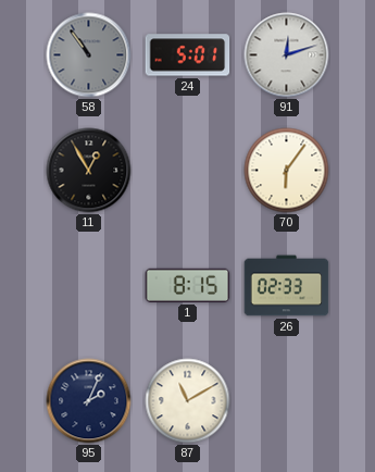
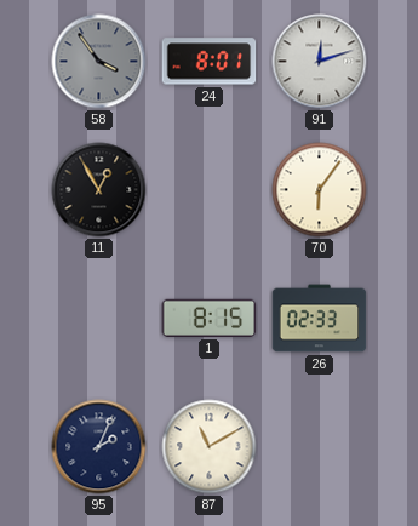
58: 10:54 -> 3:54
24: 5:01 -> 8:01
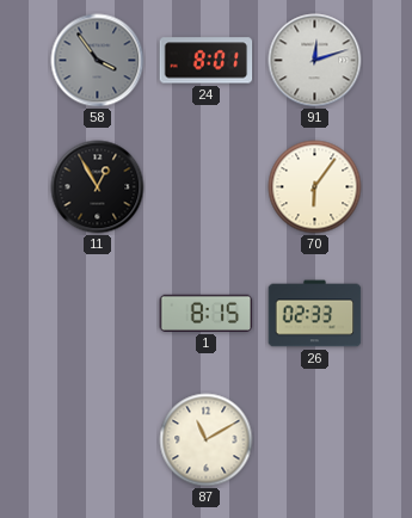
95: 2:04 -> none
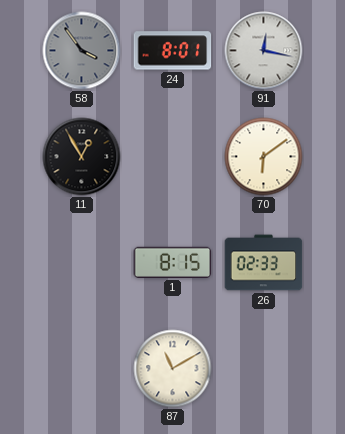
91: 12:12 -> 12:17
70: 6:06 -> 6:09
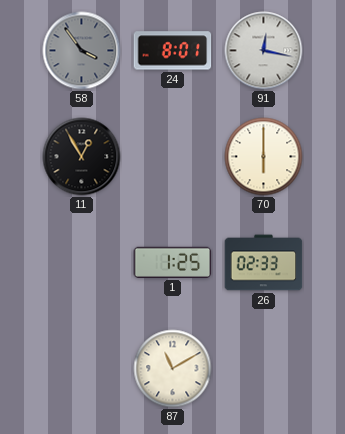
70: 6:09 -> 6:00
1: 8:15 -> 1:25
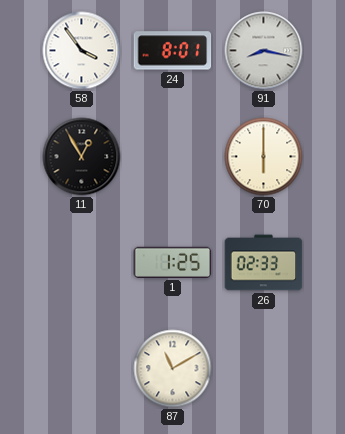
58 dial: grey -> white
91: 12:17 -> 8:17
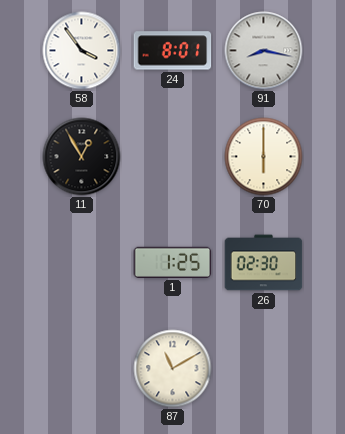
26: 02:33 -> 02:30
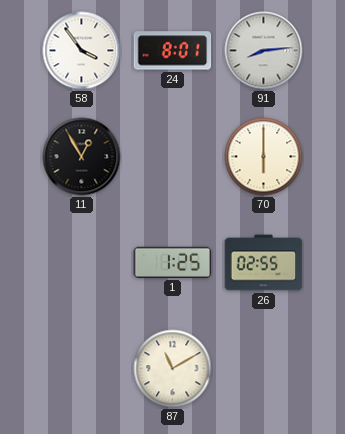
91: 8:17 -> 8:14
26: 02:30 -> 02:55
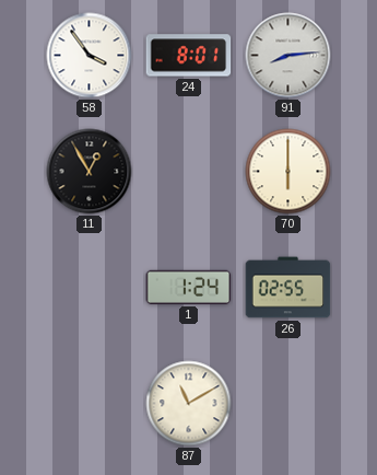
1: 1:25 -> 1:24
